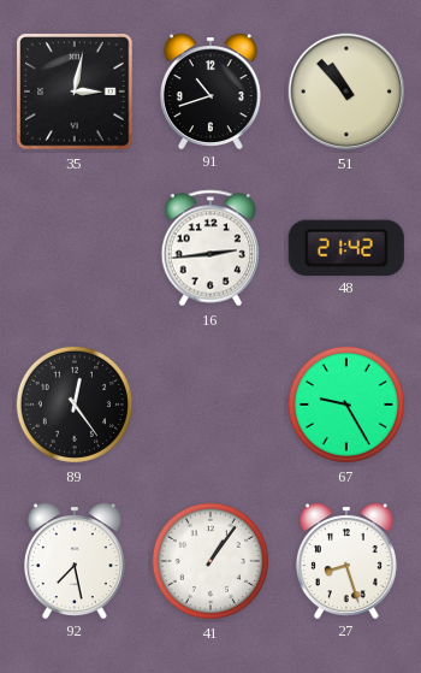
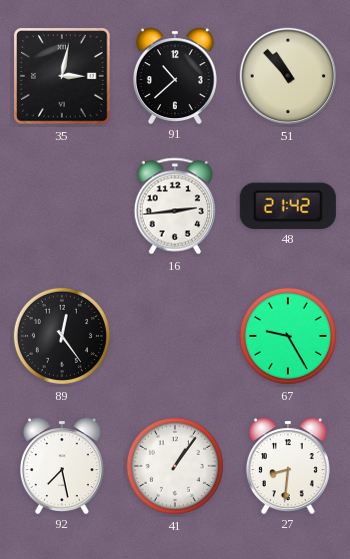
91: 10:42 -> 10:38
27: 8:27 -> 8:31
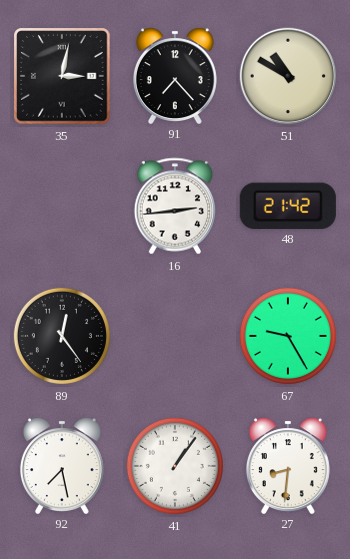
91: 10:38 -> 7:23
51: 10:53 -> 10:50
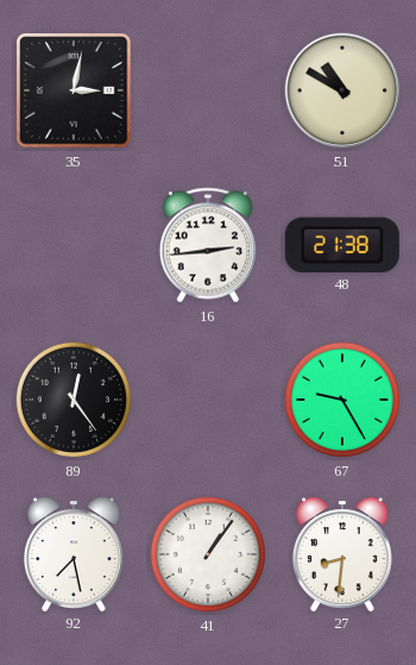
91: 7:23 -> none
48: 21:42 -> 21:38
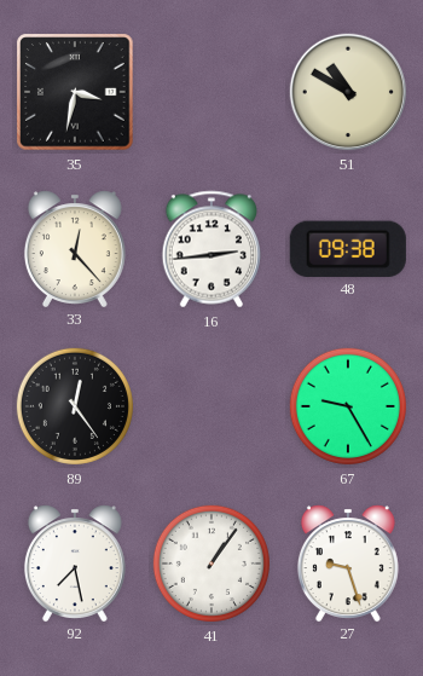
35: 3:02 -> 3:32
33: none -> 12:23
48: 21:38 -> 09:38
27: 8:31 -> 9:27
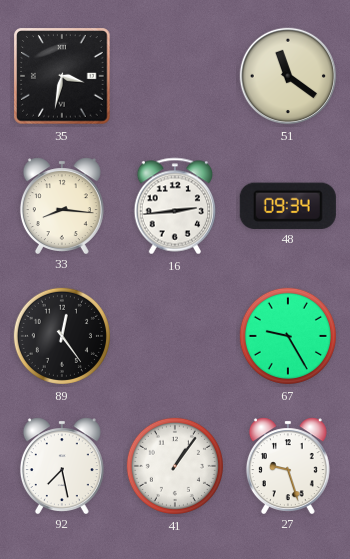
51: 10:50 -> 11:21
33: 12:23 -> 8:16
48: 09:38 -> 09:34
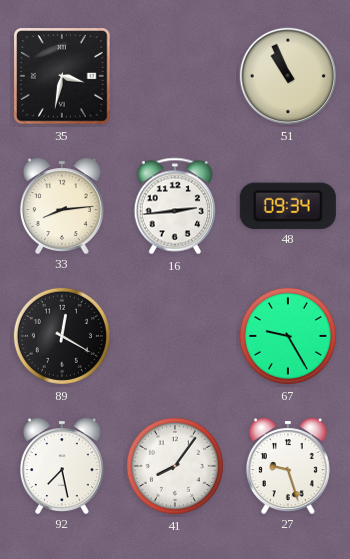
51: 11:21 -> 10:56
33: 8:16 -> 8:14
89: 12:24 -> 12:20
41: 1:06 -> 8:06
